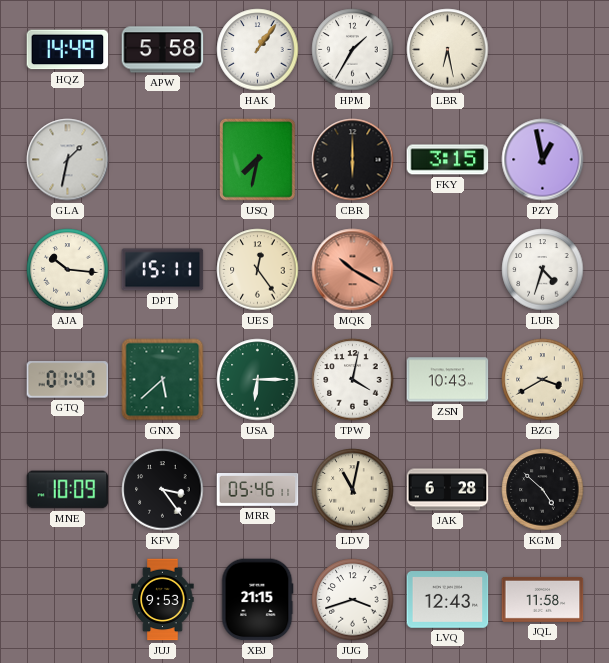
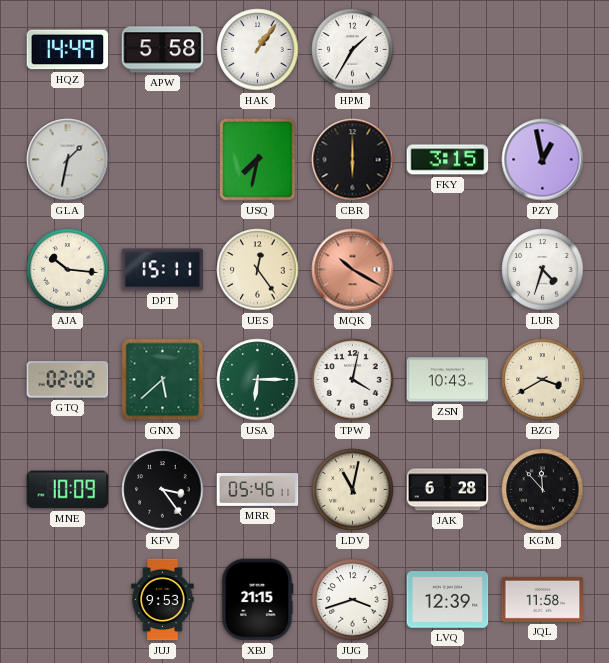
LBR: 6:28 -> none
GTQ: 01:47 -> 02:02
KGM: 4:52 -> 11:53
LVQ: 12:43 -> 12:39
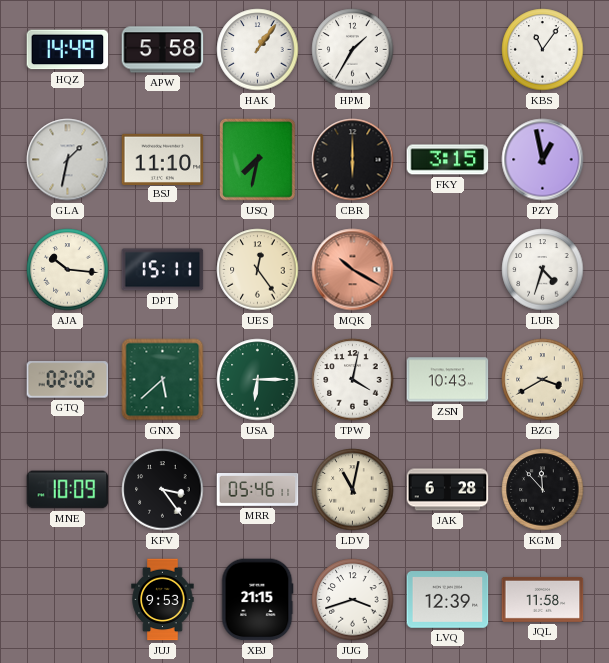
KBS: none -> 11:06
BSJ: none -> 11:10
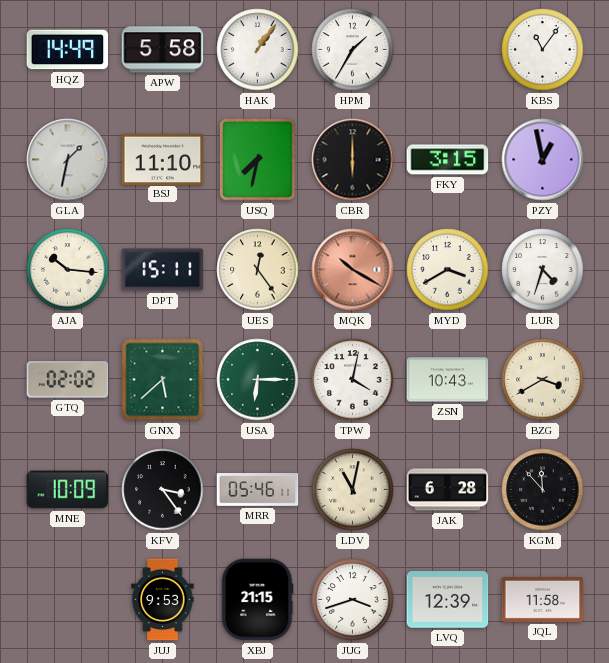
MYD: none -> 3:40
